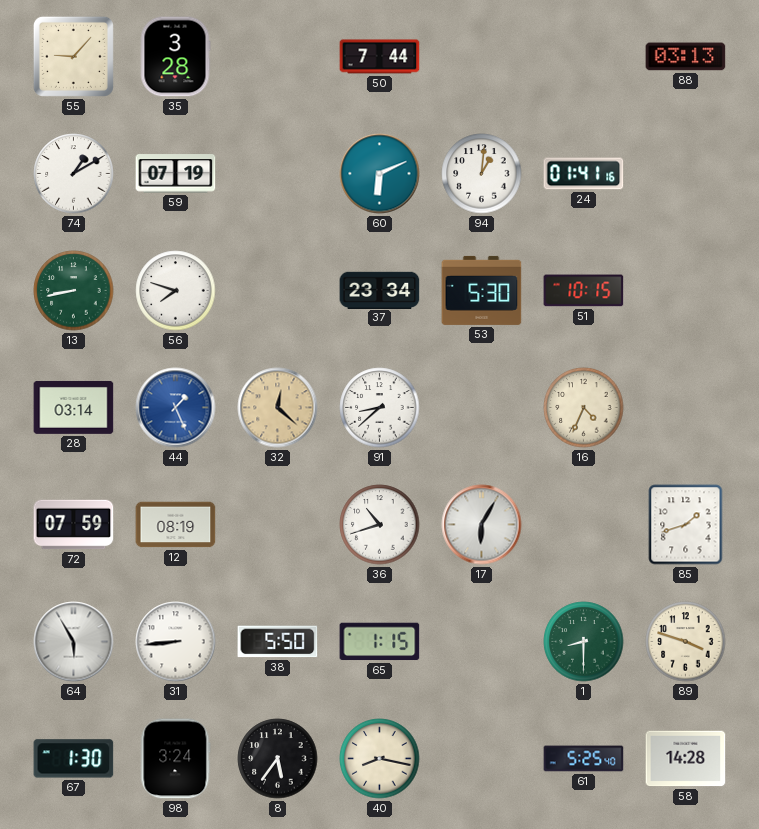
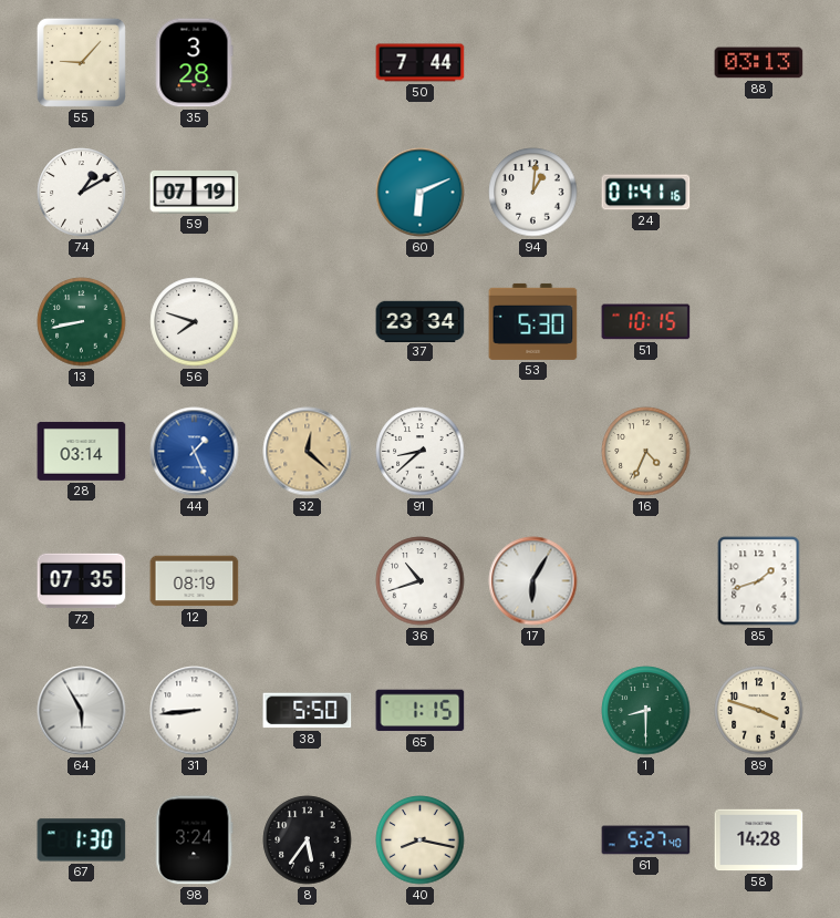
72: 07:59 -> 07:35
61: 5:25 -> 5:27
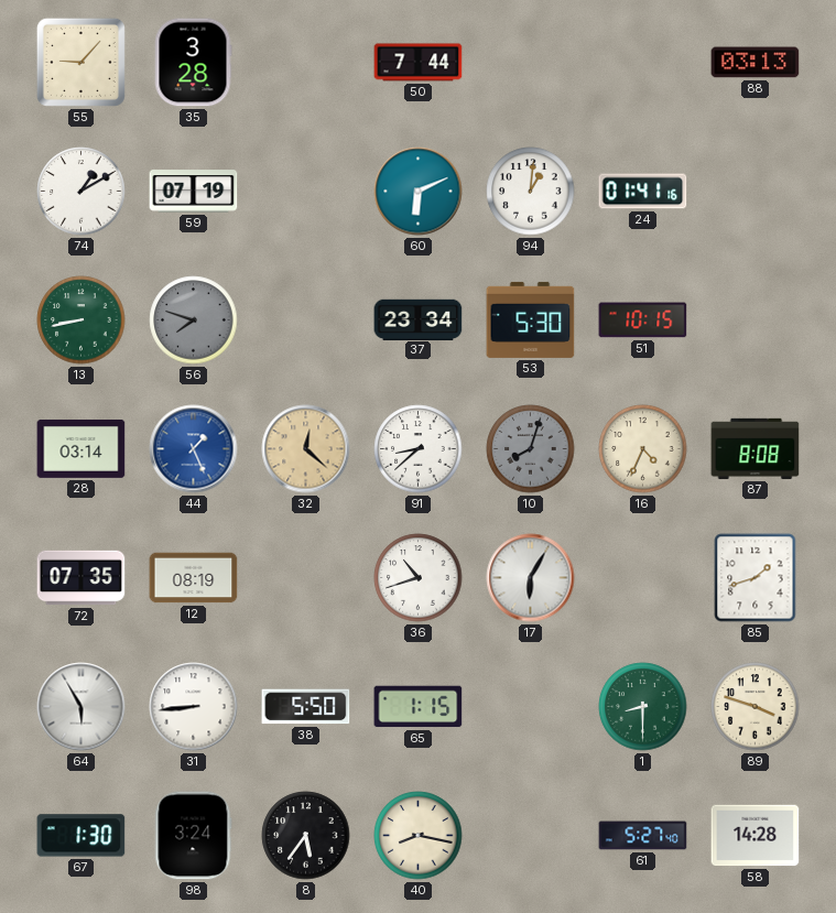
56 dial: white -> grey
10: none -> 8:03
87: none -> 8:08
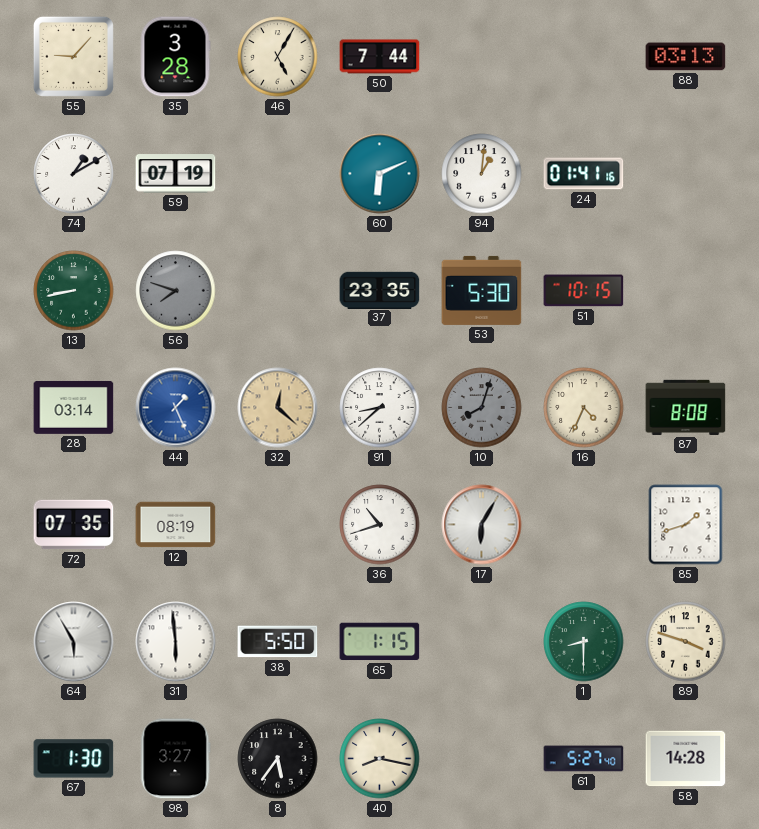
46: none -> 5:05
37: 23:34 -> 23:35
31: 8:44 -> 5:59
98: 3:24 -> 3:27
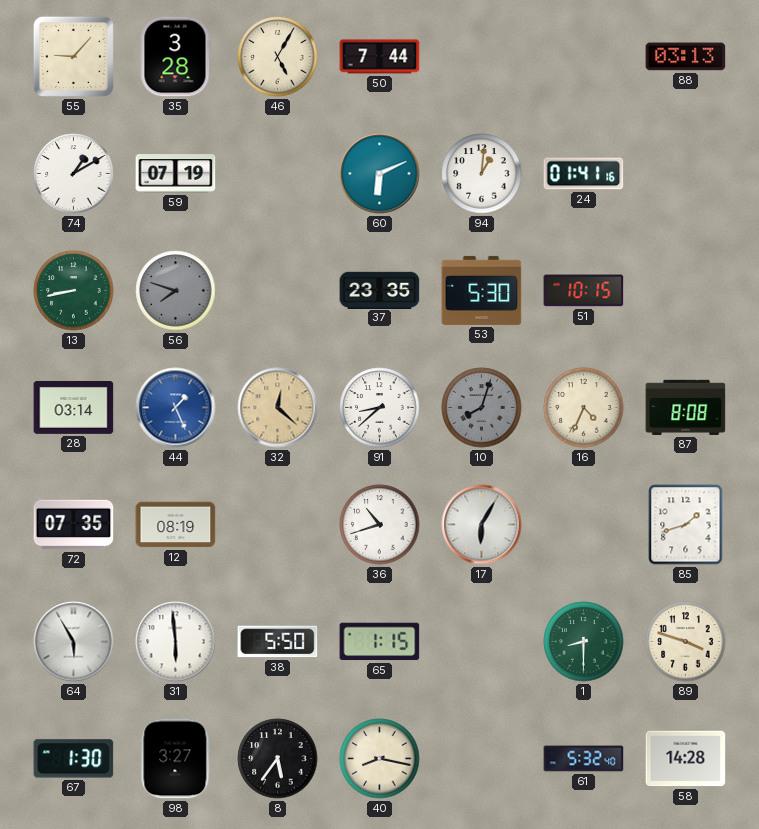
61: 5:27 -> 5:32
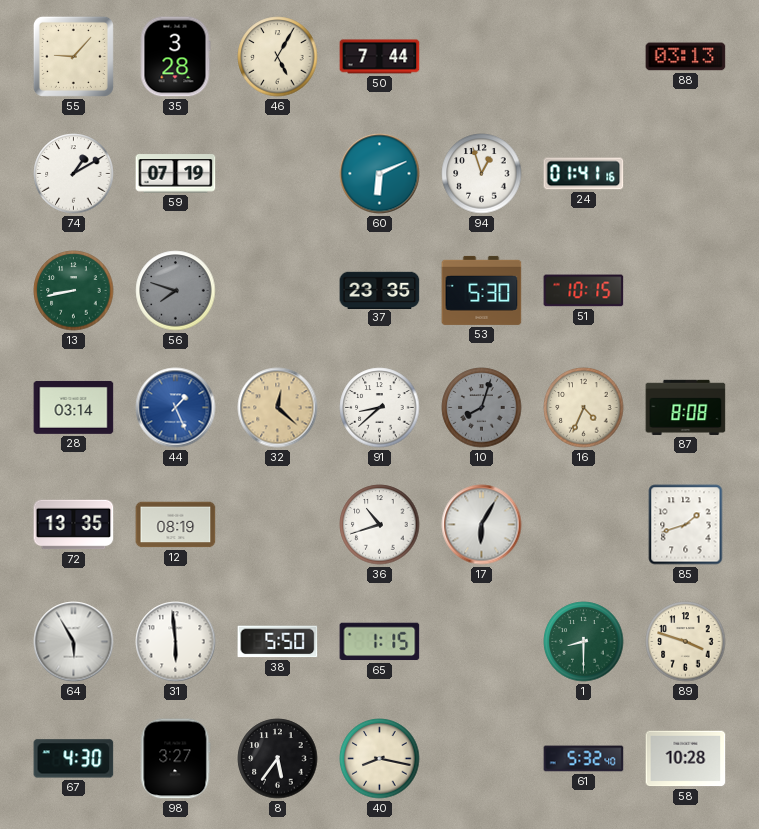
94: 1:01 -> 12:57
72: 07:35 -> 13:35
67: 1:30 -> 4:30
58: 14:28 -> 10:28
